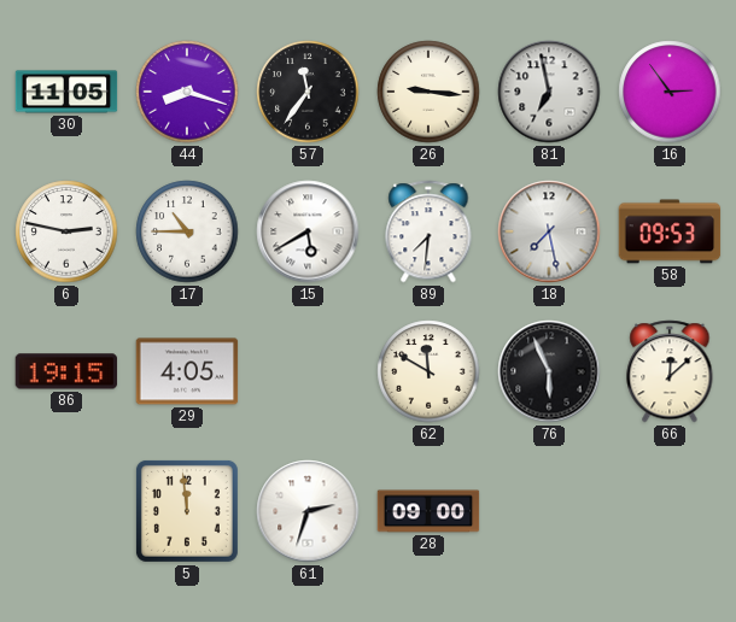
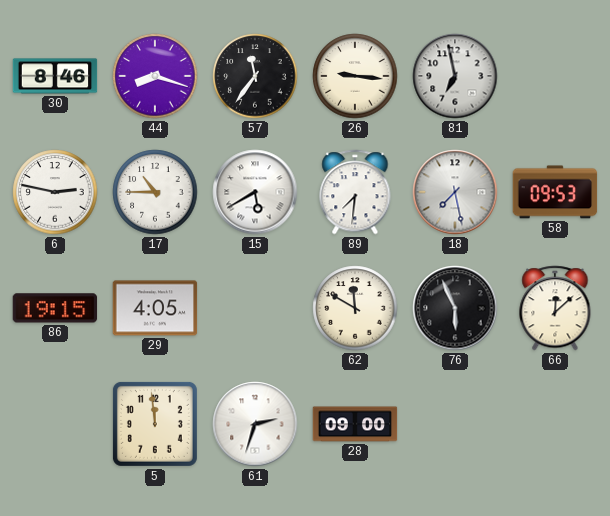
30: 11:05 -> 8:46
16: 2:54 -> none
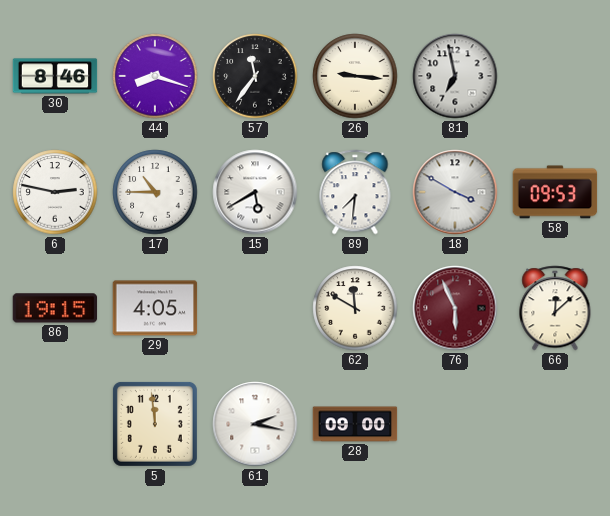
18: 7:28 -> 3:50
76 dial: black -> burgundy
61: 2:33 -> 2:17
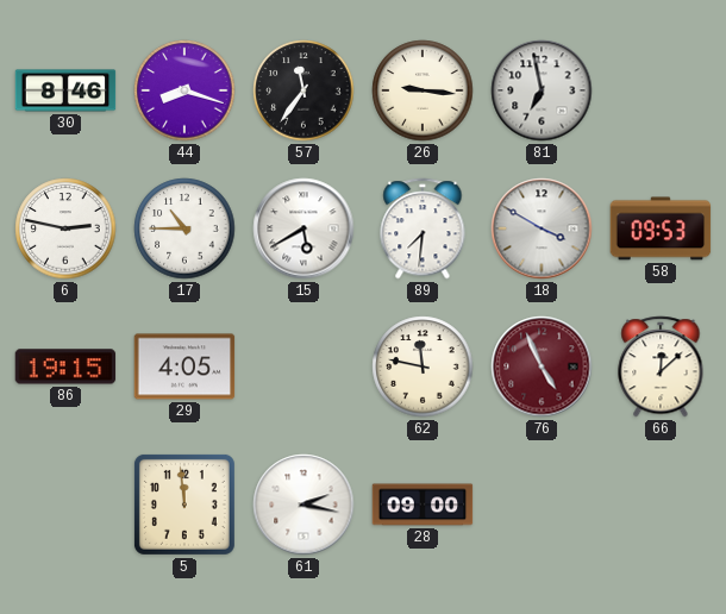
62: 11:50 -> 11:47
76: 5:56 -> 4:56
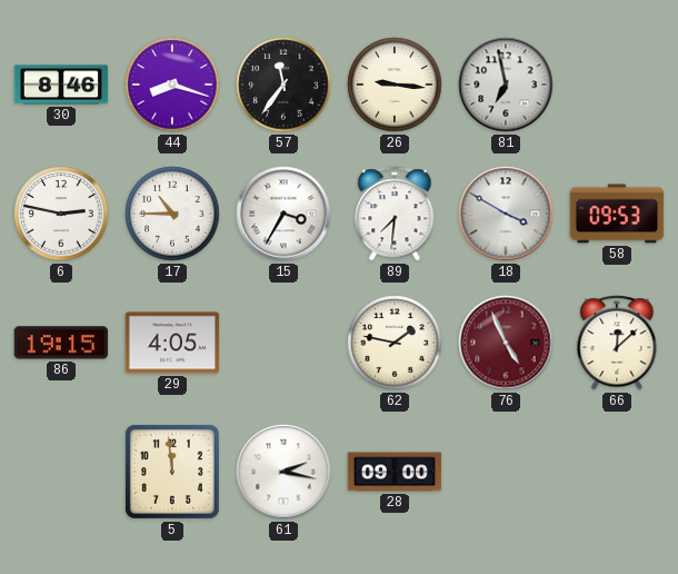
15: 5:40 -> 3:35
62: 11:47 -> 1:47
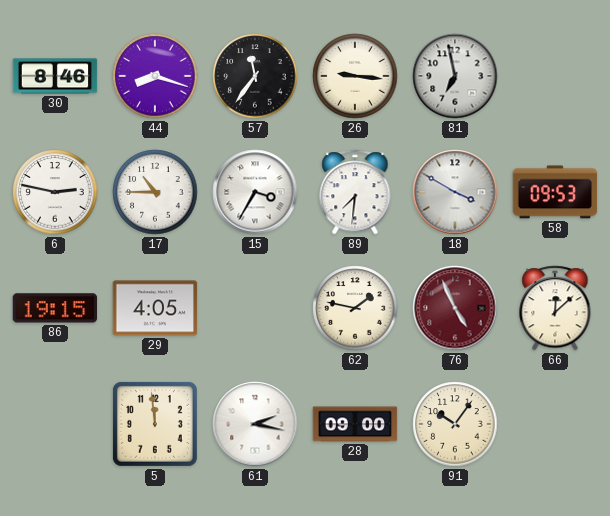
91: none -> 10:06
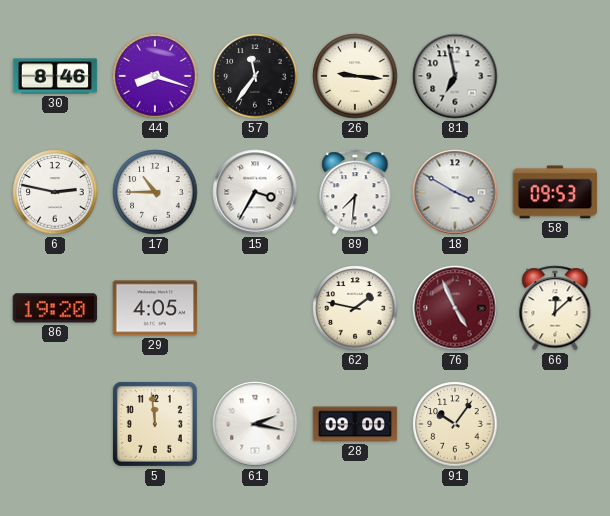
86: 19:15 -> 19:20
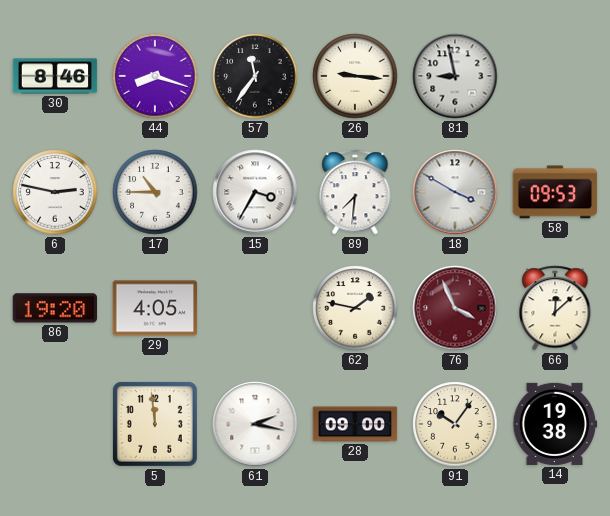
81: 6:58 -> 8:58
76: 4:56 -> 3:56
14: none -> 19:38
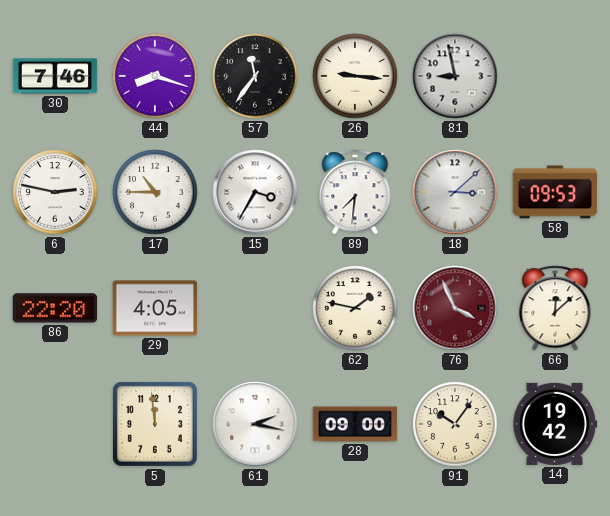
30: 8:46 -> 7:46
18: 3:50 -> 3:08
86: 19:20 -> 22:20
14: 19:38 -> 19:42
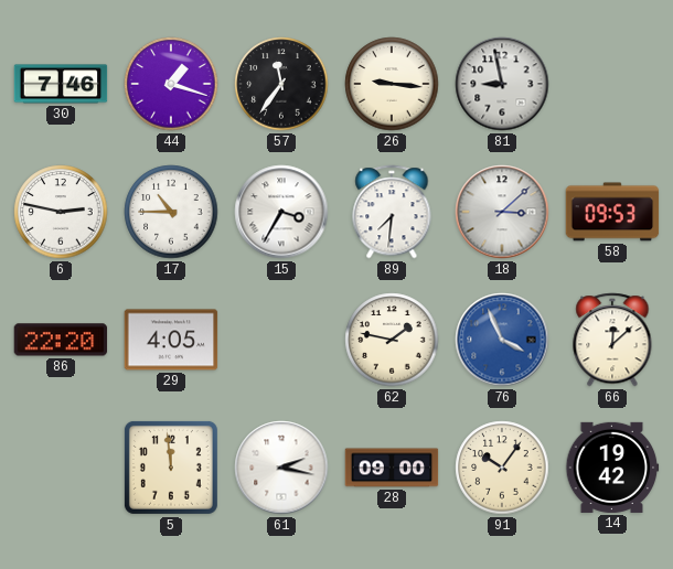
44: 8:18 -> 1:18
76 dial: burgundy -> blue
